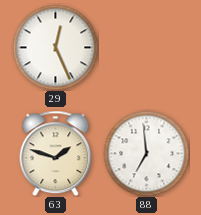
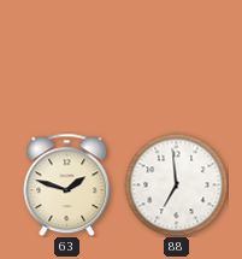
29: 12:26 -> none
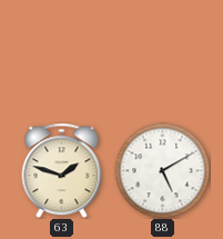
88: 6:59 -> 5:10
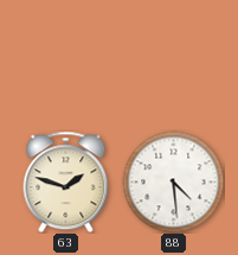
88: 5:10 -> 4:29
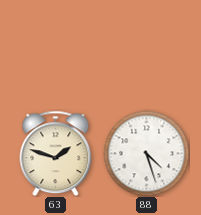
88: 4:29 -> 4:27
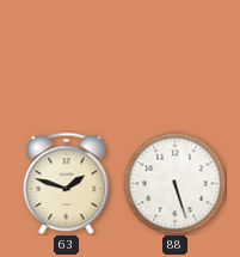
88: 4:27 -> 5:27
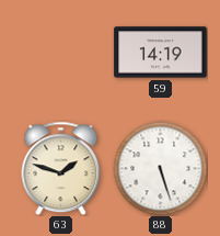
59: none -> 14:19
